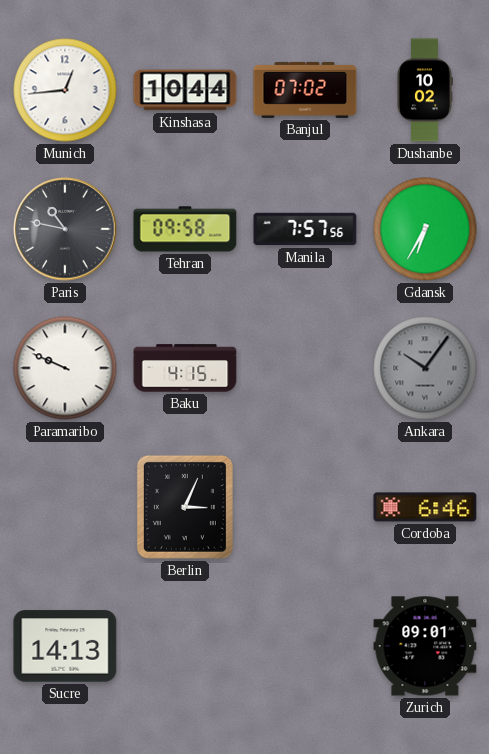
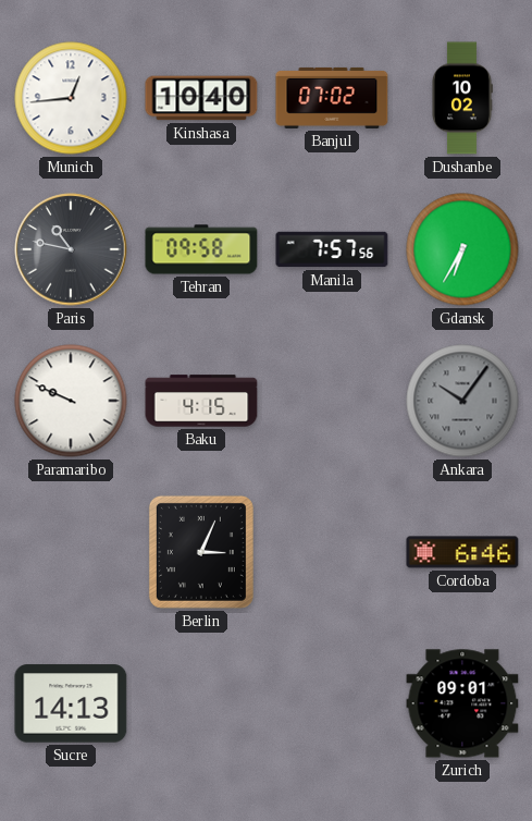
Kinshasa: 10:44 -> 10:40
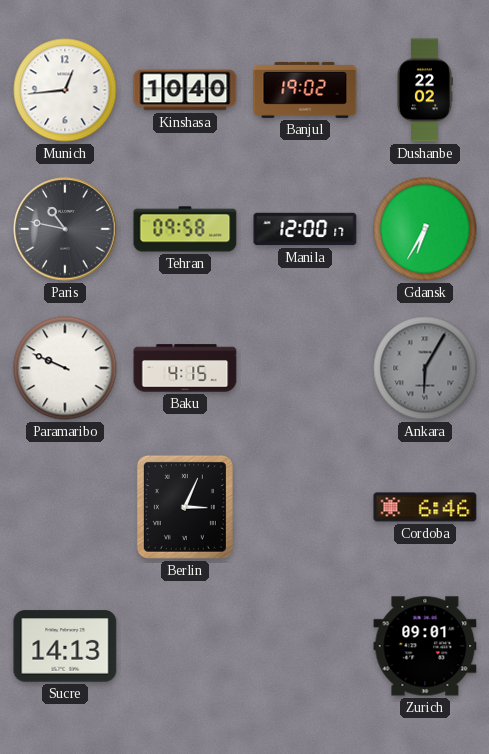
Banjul: 07:02 -> 19:02
Dushanbe: 10:02 -> 22:02
Manila: 7:57 -> 12:00
Ankara: 10:06 -> 6:05
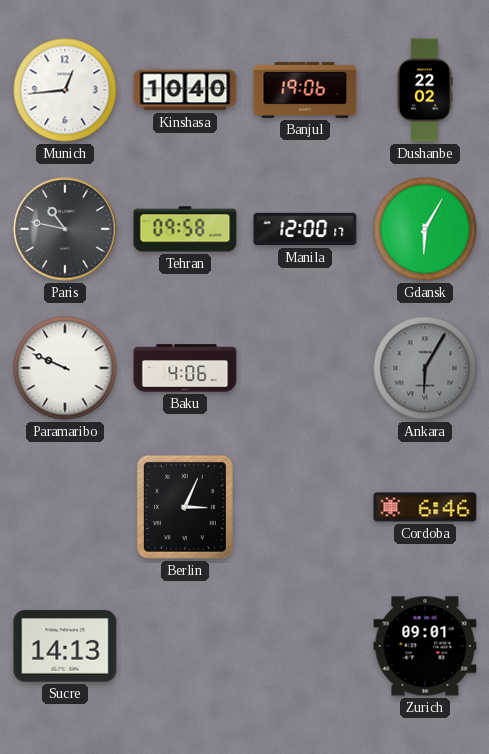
Banjul: 19:02 -> 19:06
Gdansk: 6:35 -> 6:05
Baku: 4:15 -> 4:06
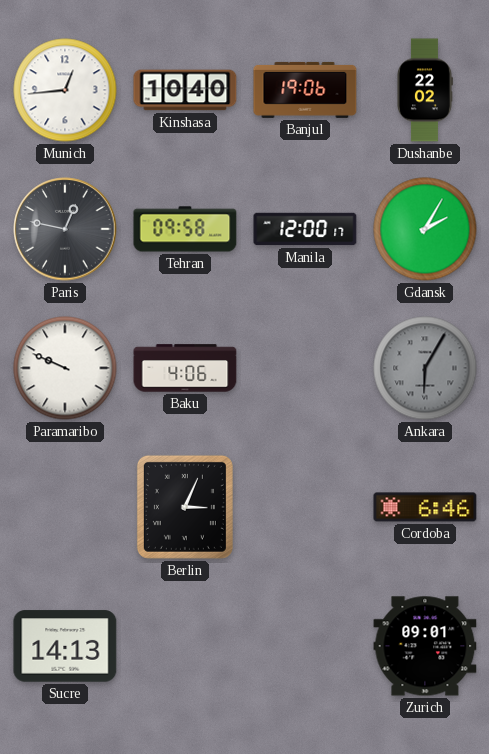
Paris: 10:47 -> 12:47
Gdansk: 6:05 -> 2:05
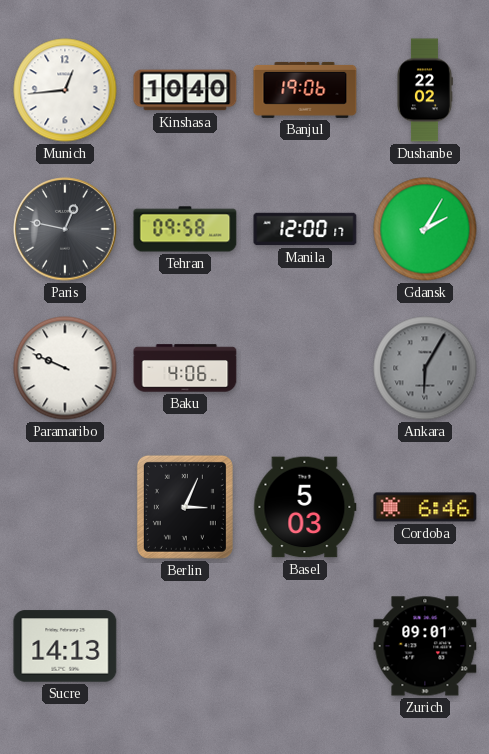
Basel: none -> 5:03
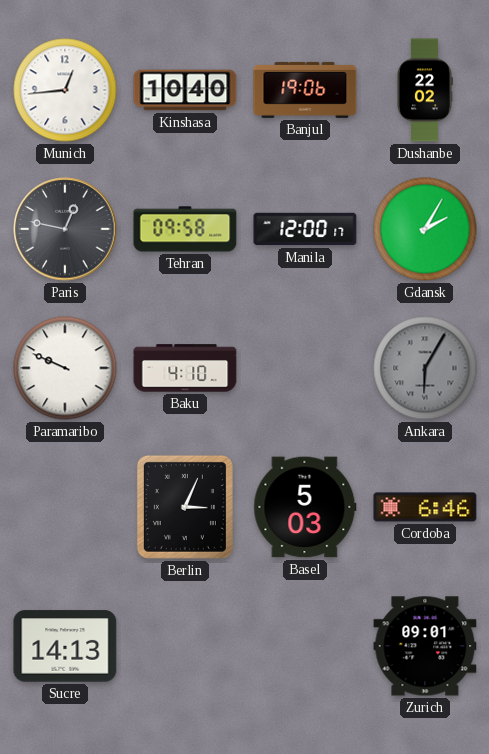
Baku: 4:06 -> 4:10
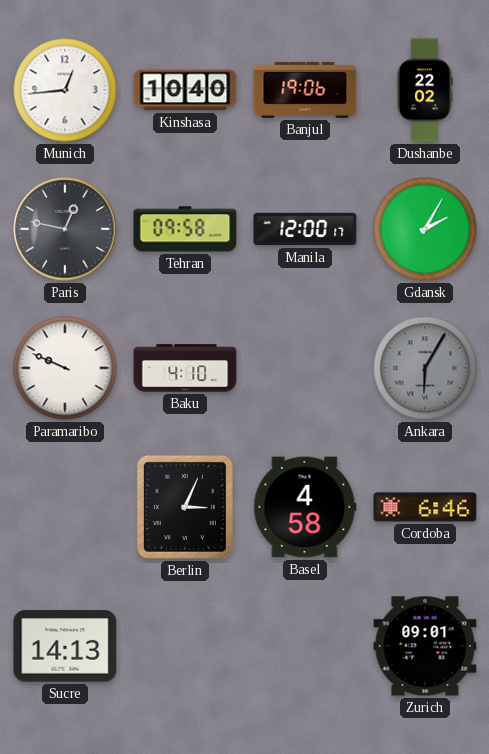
Basel: 5:03 -> 4:58
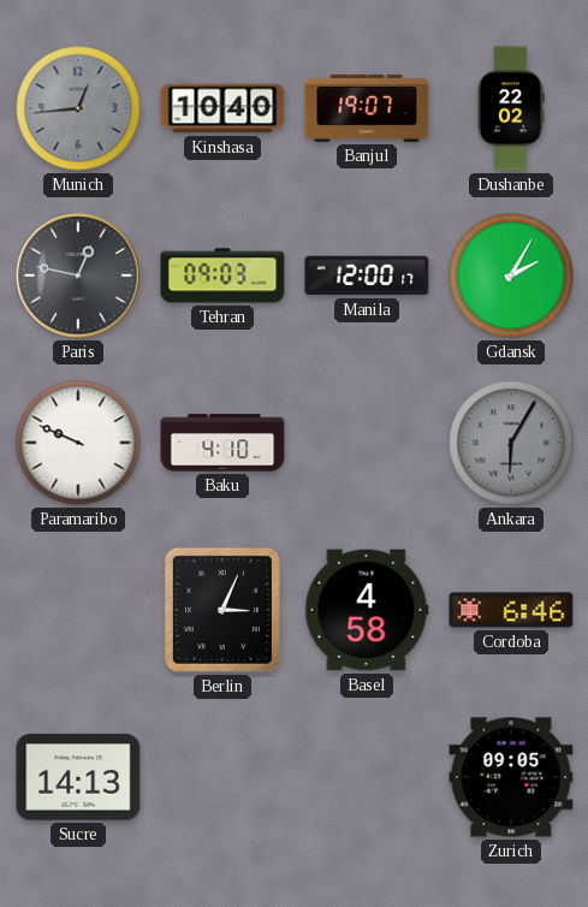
Munich dial: white -> grey
Banjul: 19:06 -> 19:07
Tehran: 09:58 -> 09:03
Zurich: 09:01 -> 09:05
